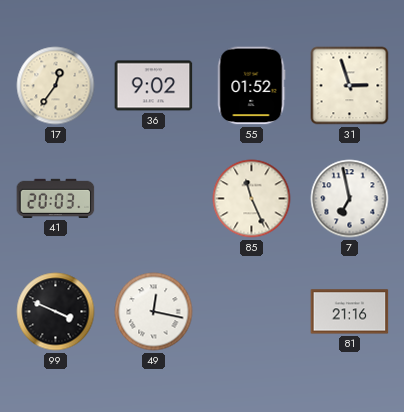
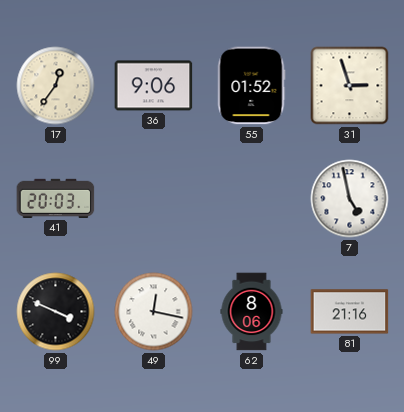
36: 9:02 -> 9:06
85: 11:26 -> none
7: 6:58 -> 4:58
62: none -> 8:06
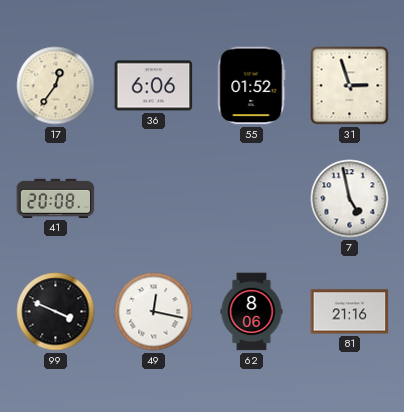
36: 9:06 -> 6:06
41: 20:03 -> 20:08
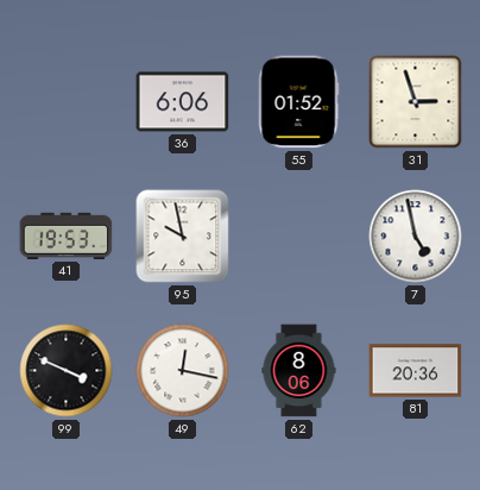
17: 12:36 -> none
41: 20:08 -> 19:53
95: none -> 9:58
81: 21:16 -> 20:36
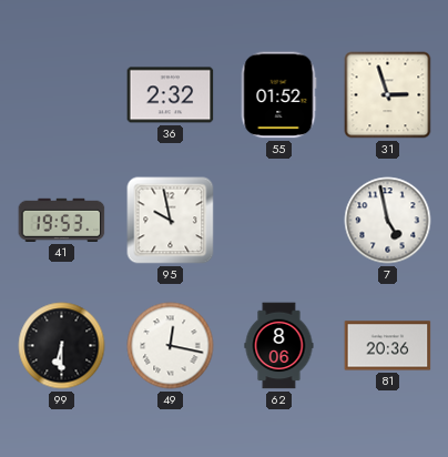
36: 6:06 -> 2:32
99: 3:49 -> 6:30
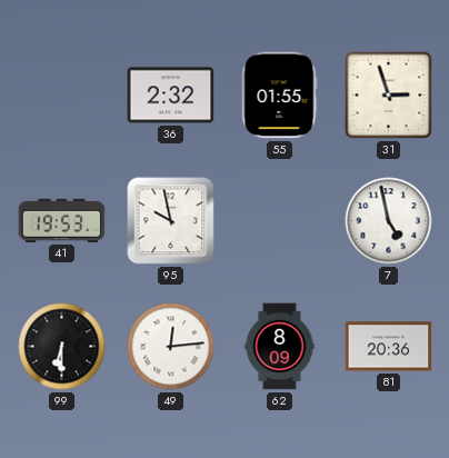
55: 01:52 -> 01:55
49: 12:17 -> 12:14
62: 8:06 -> 8:09
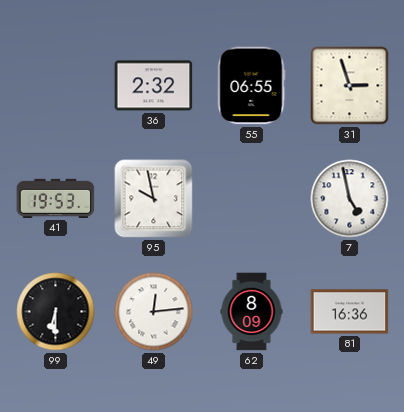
55: 01:55 -> 06:55
81: 20:36 -> 16:36
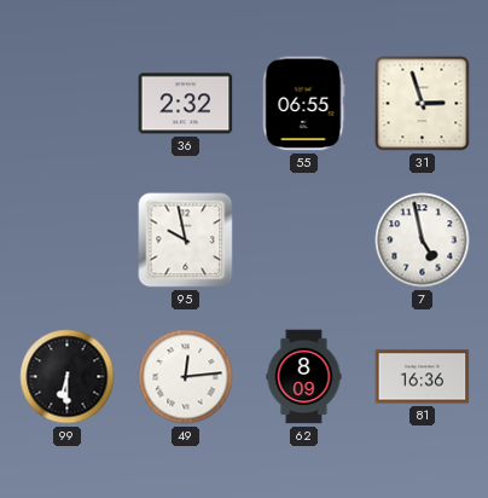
41: 19:53 -> none
